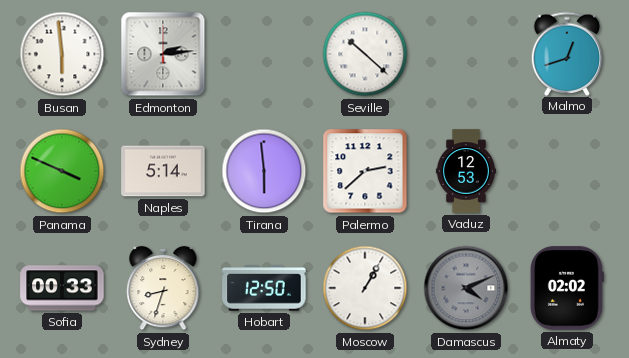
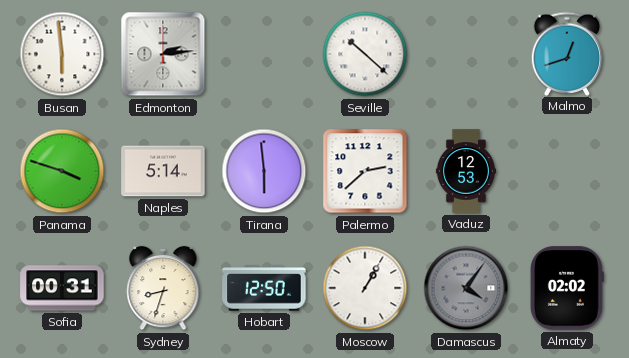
Panama: 3:49 -> 3:48
Sofia: 00:33 -> 00:31
Damascus: 4:11 -> 4:06
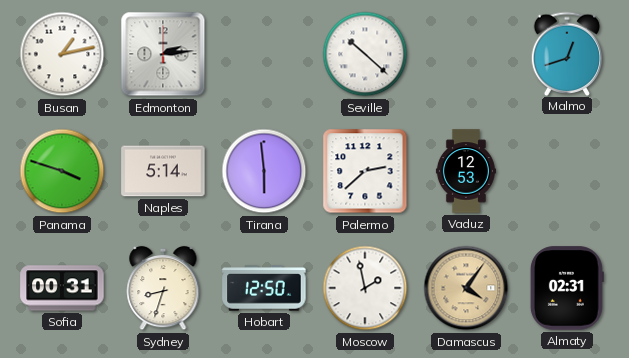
Busan: 5:59 -> 1:13
Moscow: 1:05 -> 1:58
Damascus dial: grey -> champagne
Almaty: 02:02 -> 02:31
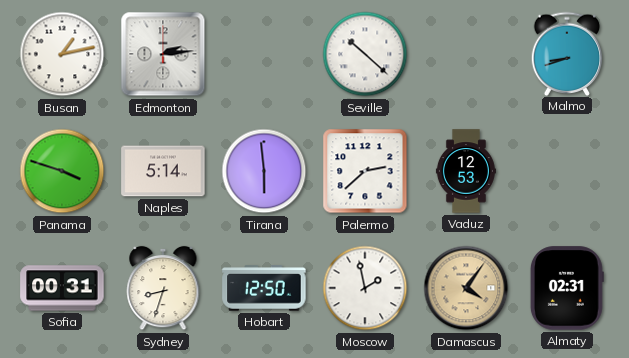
Malmo: 12:42 -> 8:42
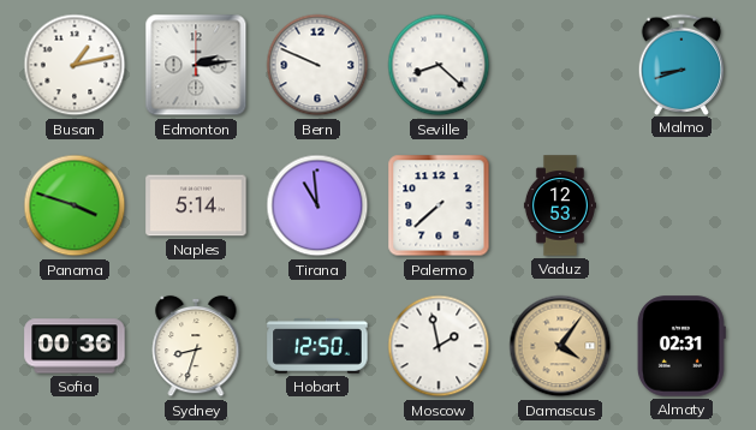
Bern: none -> 9:49
Seville: 10:22 -> 8:22
Tirana: 5:59 -> 10:59
Palermo: 2:38 -> 7:38
Sofia: 00:31 -> 00:36
